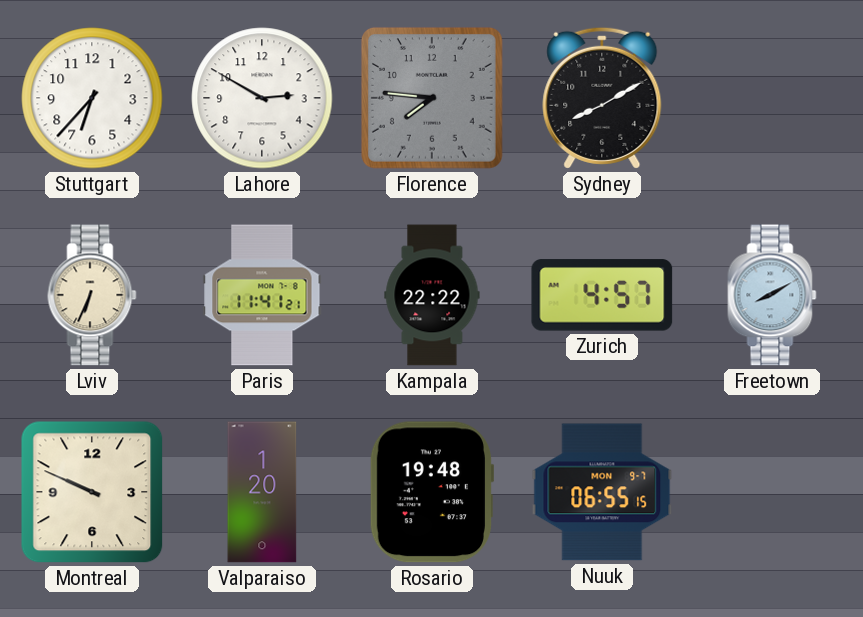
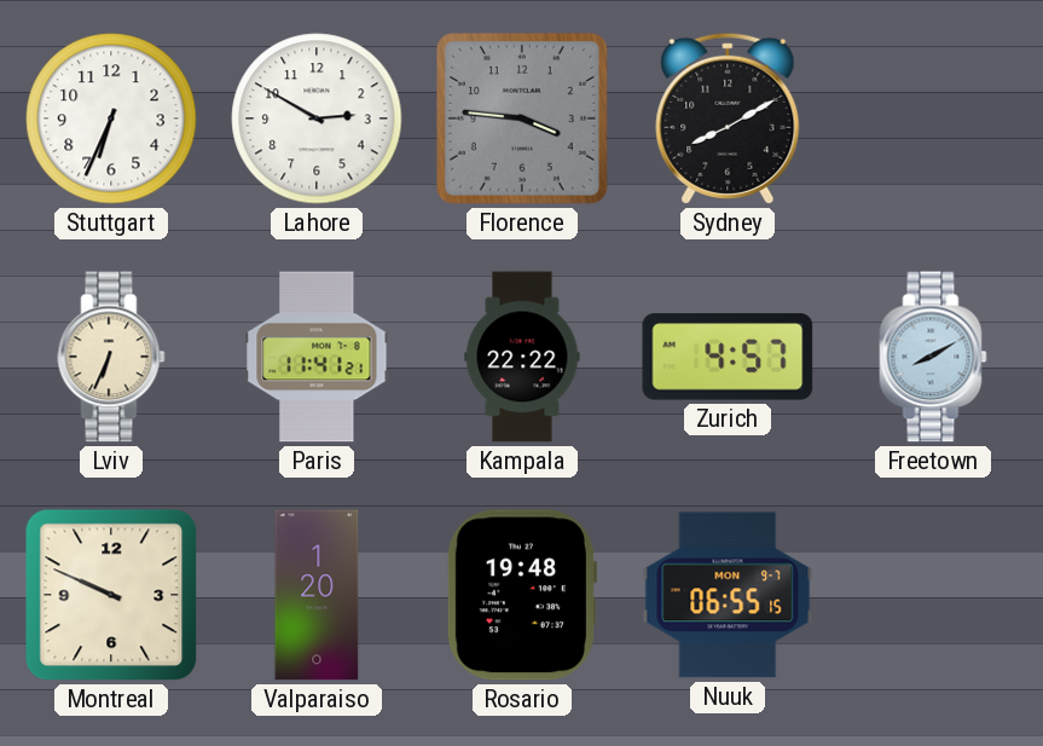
Stuttgart: 6:37 -> 6:34
Florence: 7:46 -> 3:46
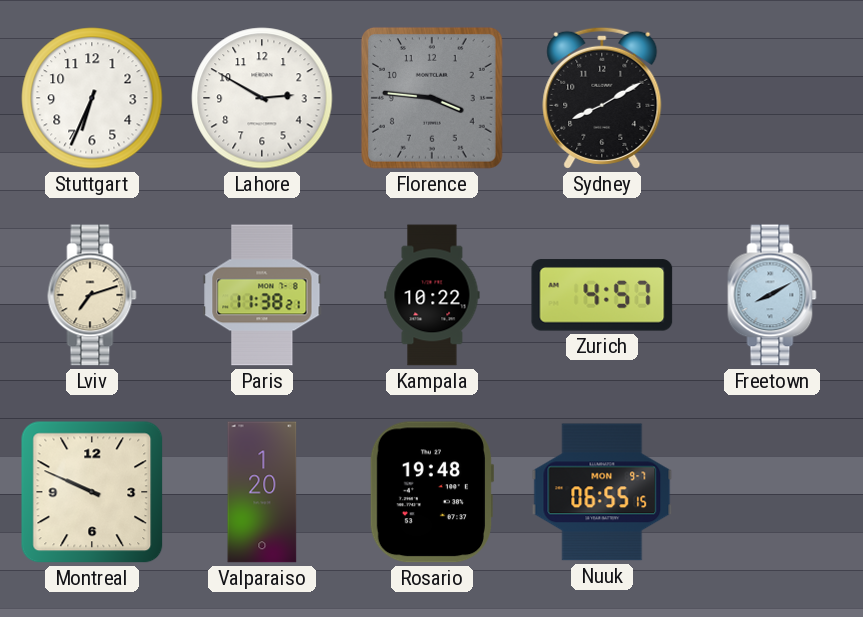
Lviv: 6:34 -> 7:12
Paris: 11:41 -> 11:38
Kampala: 22:22 -> 10:22
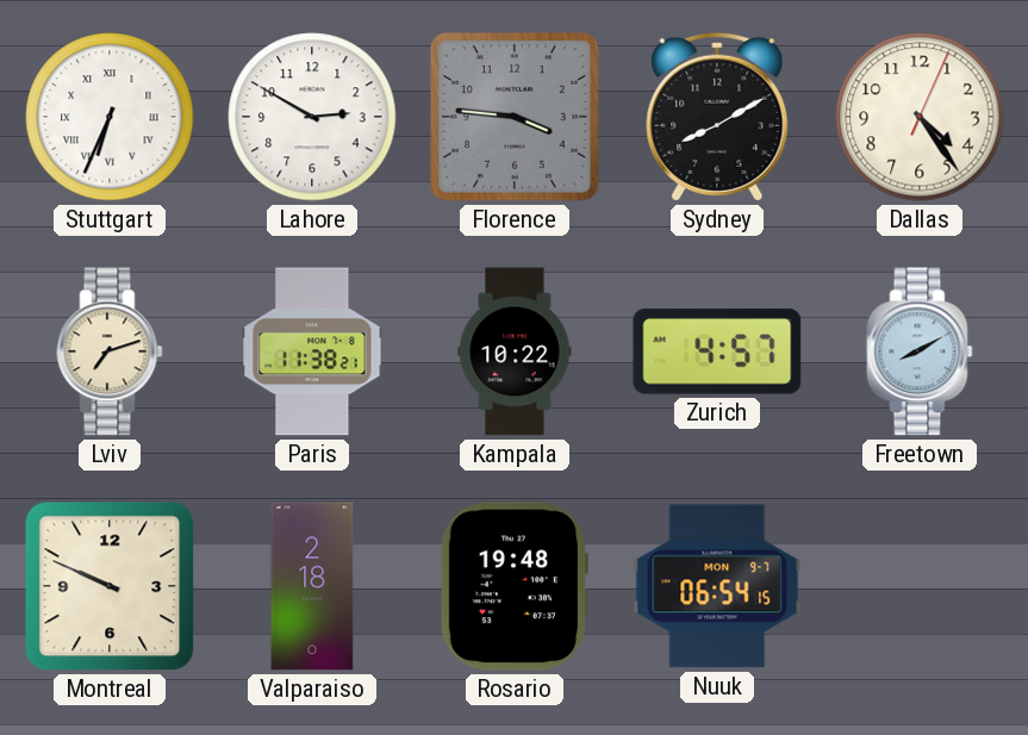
Stuttgart numerals: Arabic -> Roman
Dallas: none -> 4:24
Valparaiso: 1:20 -> 2:18
Nuuk: 06:55 -> 06:54
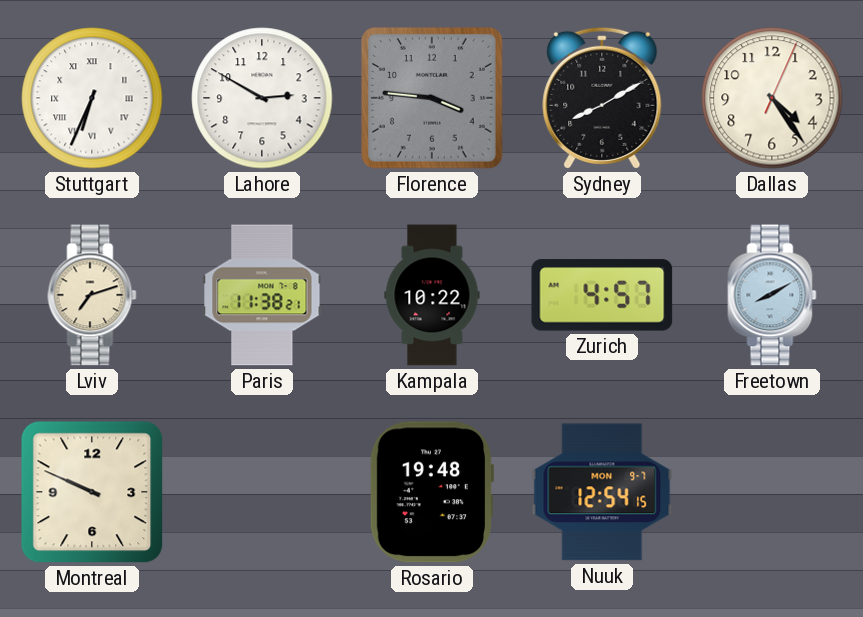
Valparaiso: 2:18 -> none
Nuuk: 06:54 -> 12:54
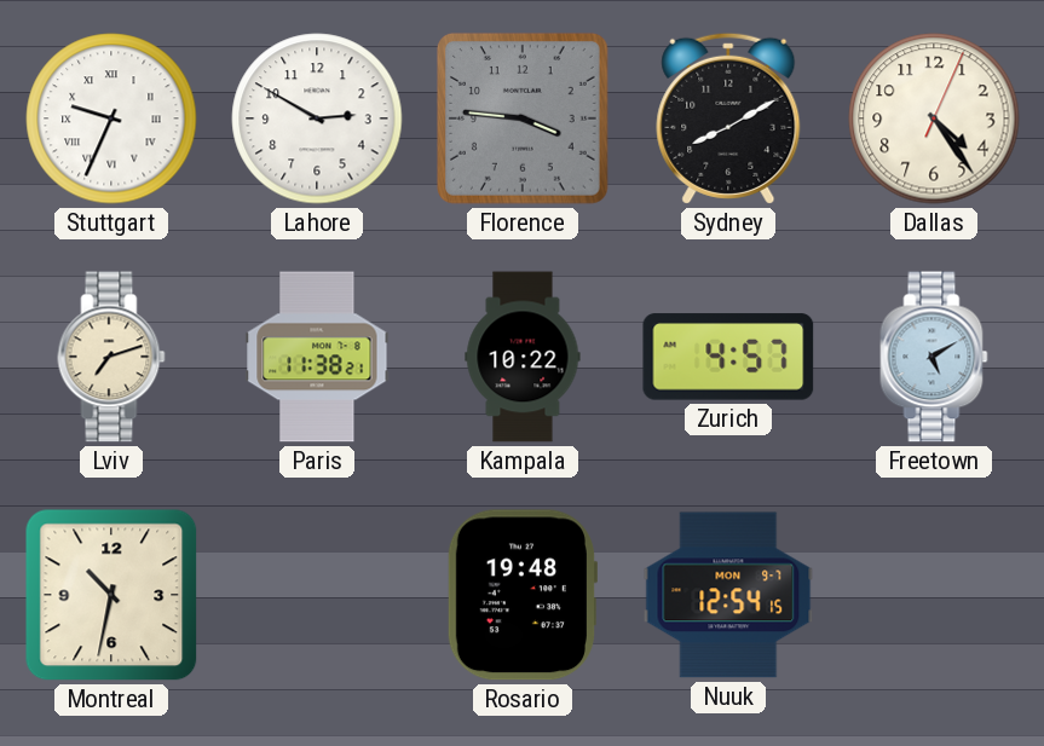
Stuttgart: 6:34 -> 9:34
Freetown: 8:10 -> 5:10
Montreal: 9:49 -> 10:32
